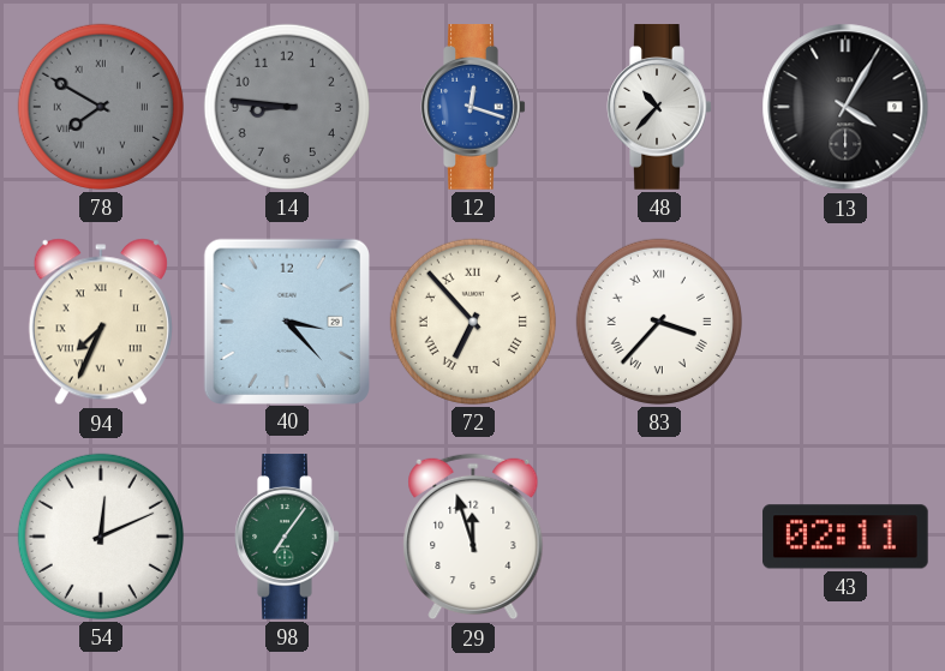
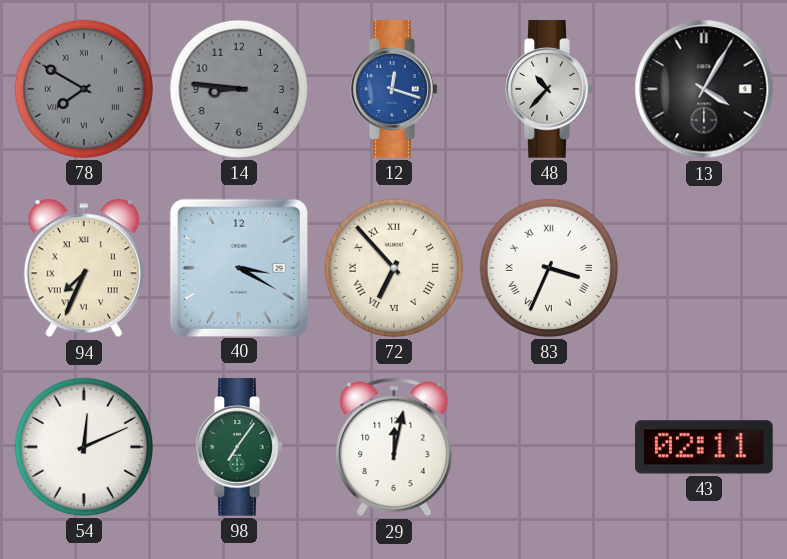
40: 3:23 -> 3:20
83: 3:37 -> 3:34
29: 11:57 -> 12:02
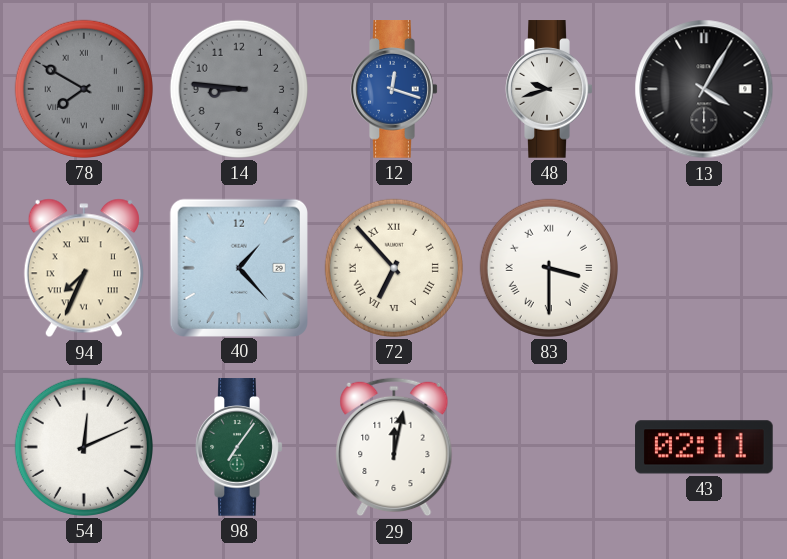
48: 10:37 -> 9:42
40: 3:20 -> 1:23
83: 3:34 -> 3:30
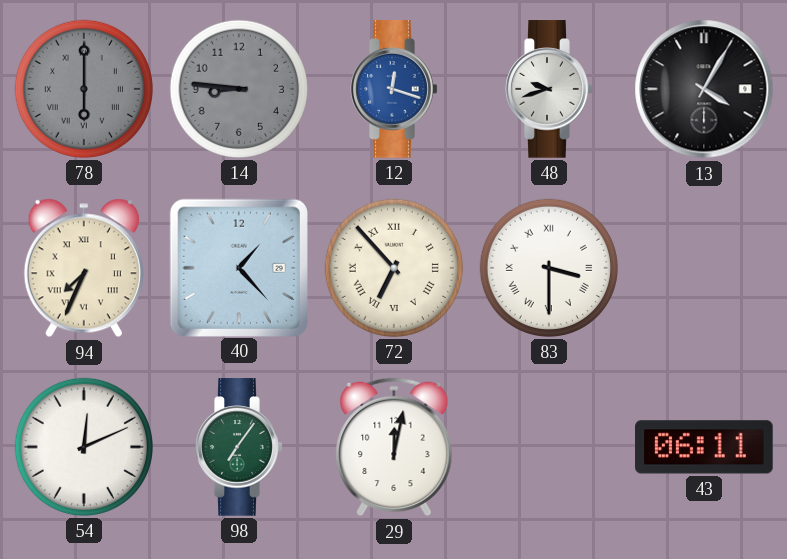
78: 7:50 -> 6:00
43: 02:11 -> 06:11
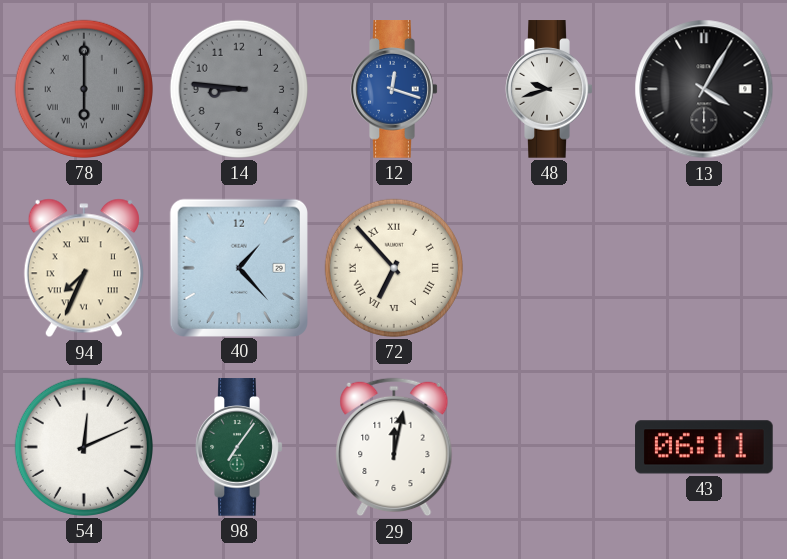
83: 3:30 -> none
